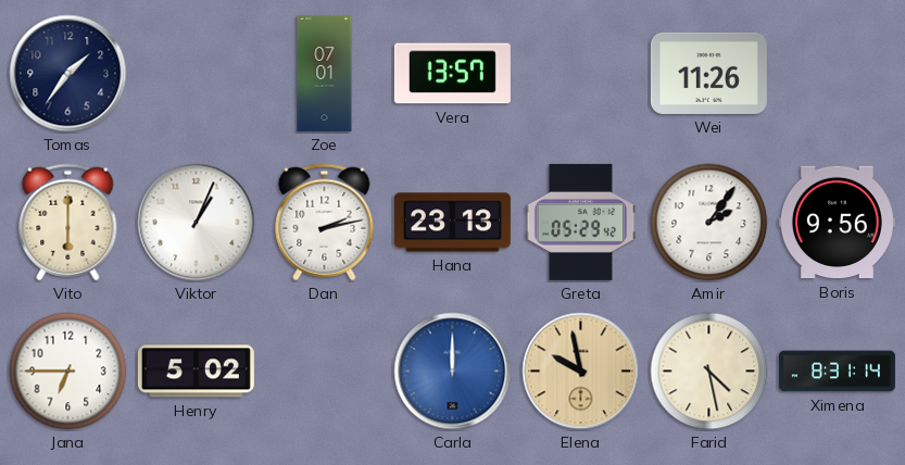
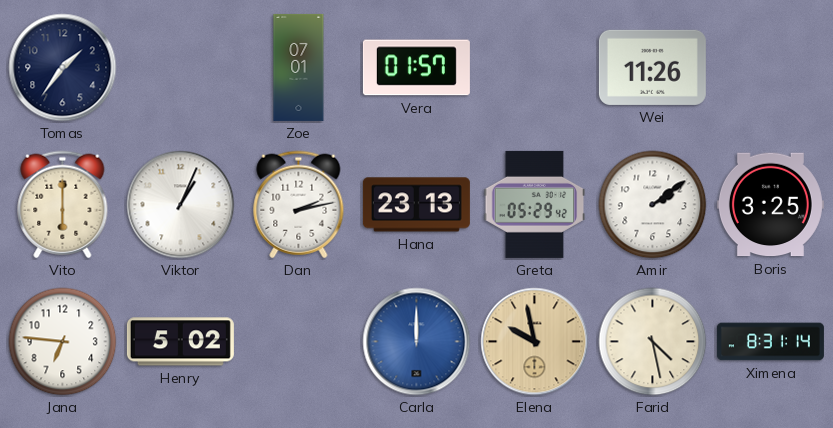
Vera: 13:57 -> 01:57
Amir: 2:06 -> 2:09
Boris: 9:56 -> 3:25
Jana: 6:45 -> 6:46
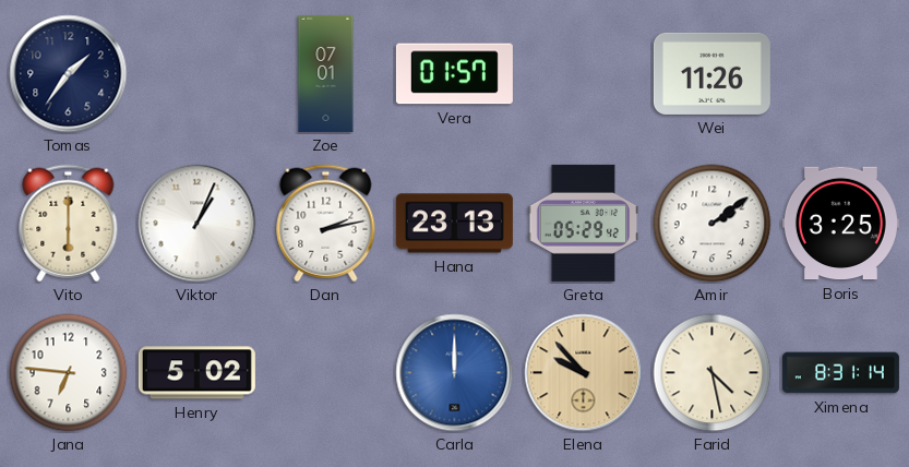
Elena: 9:58 -> 9:53
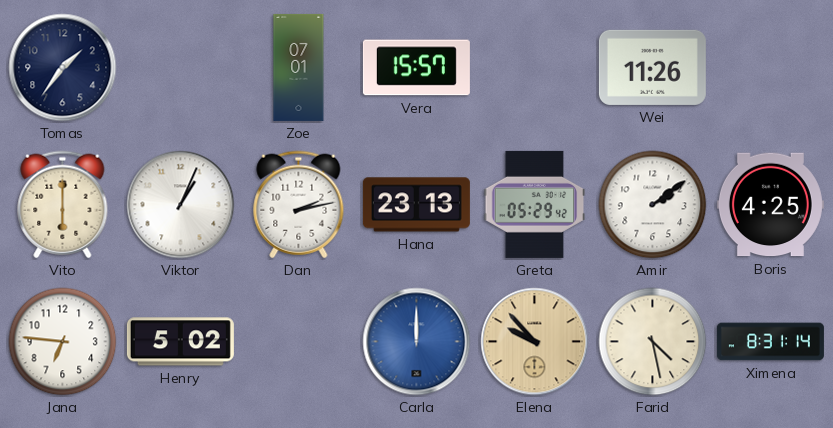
Vera: 01:57 -> 15:57
Boris: 3:25 -> 4:25
